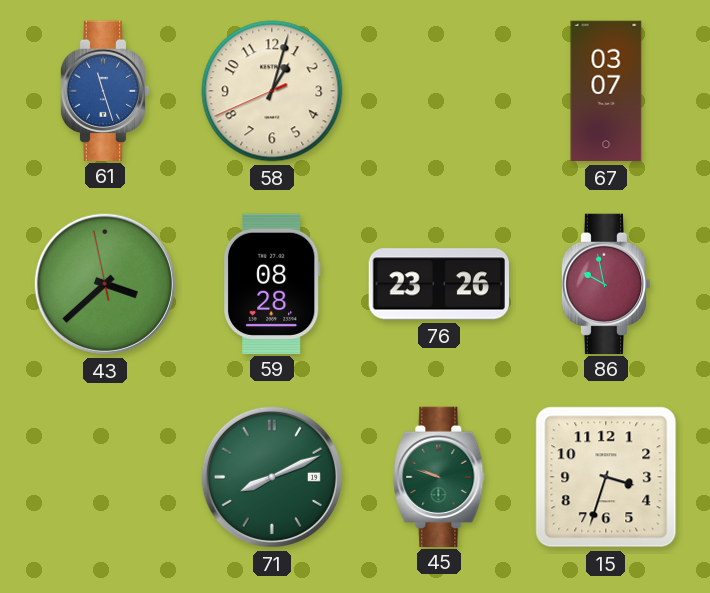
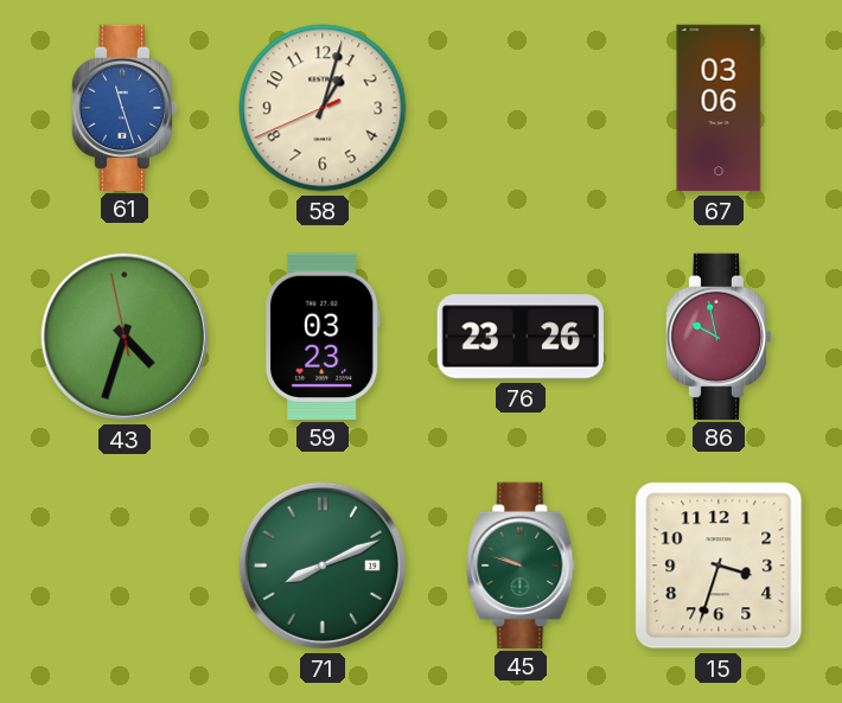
67: 03:07 -> 03:06
43: 3:37 -> 4:32
59: 08:28 -> 03:23
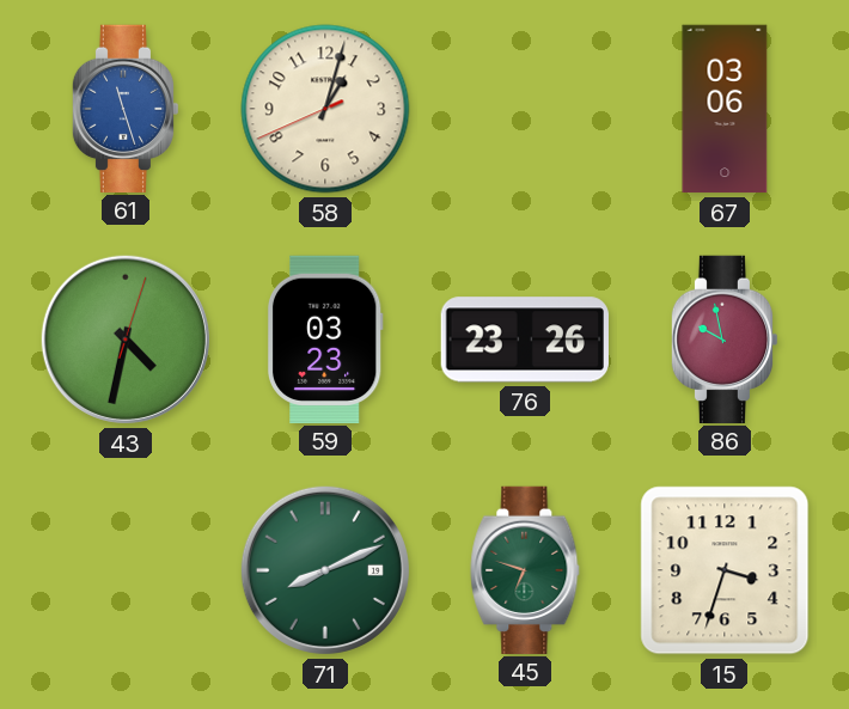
43: 4:32:58 -> 4:32:03
45: 9:48 -> 6:48
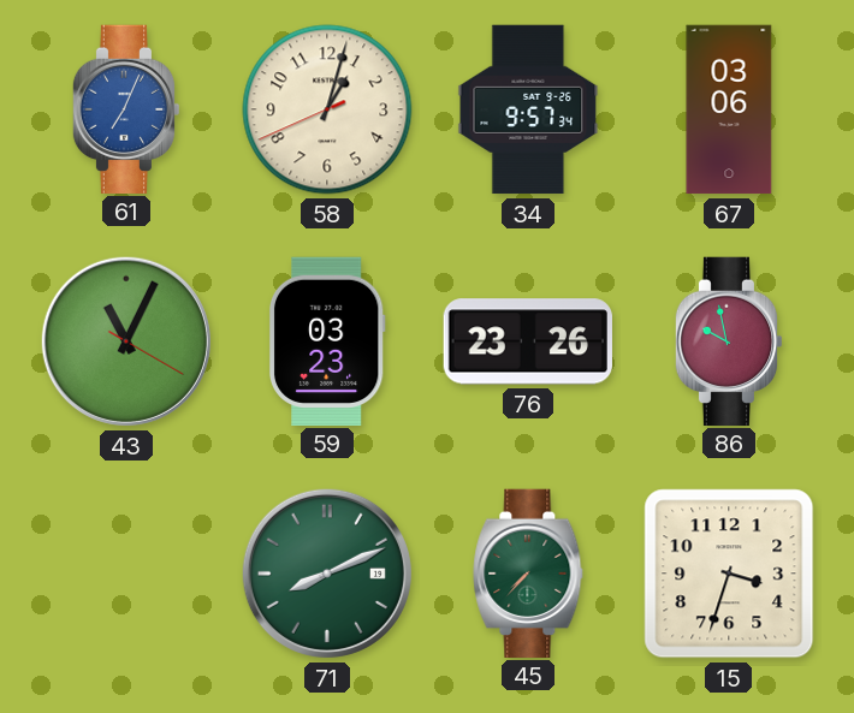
61: 11:27 -> 7:04
34: none -> 9:57
43: 4:32 -> 11:04
45: 6:48 -> 7:37
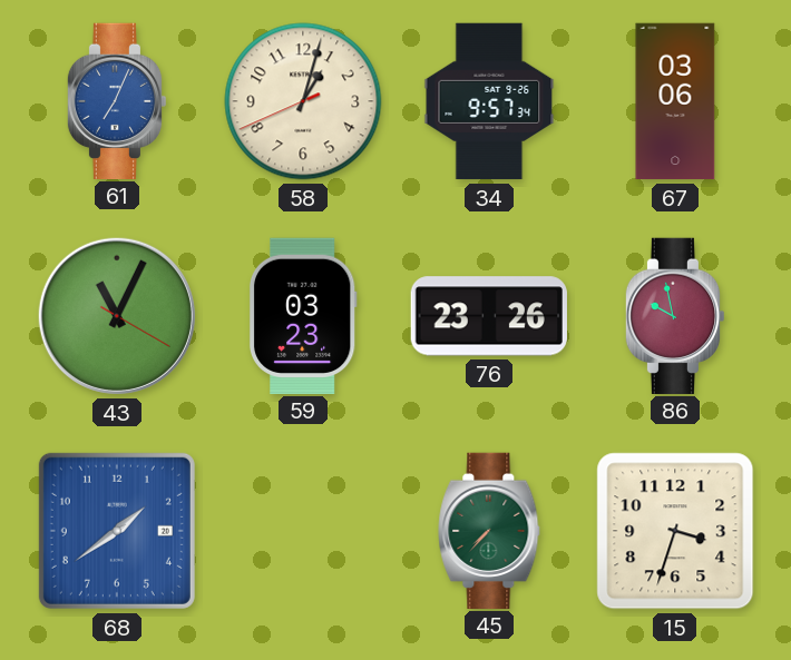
68: none -> 1:39
71: 8:11 -> none
